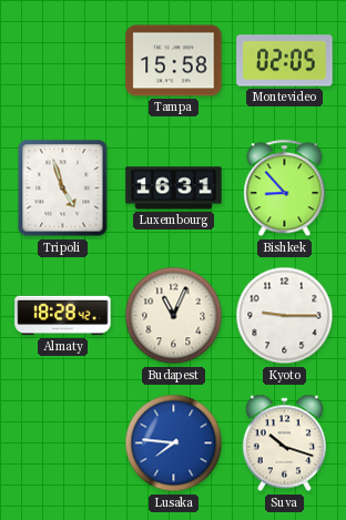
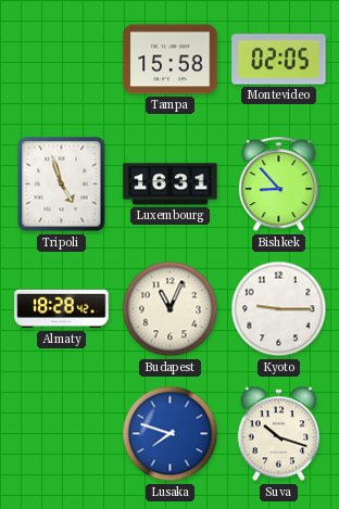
Lusaka: 7:46 -> 7:48
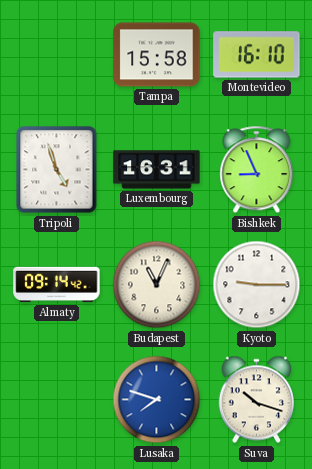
Montevideo: 02:05 -> 16:10
Bishkek: 8:53 -> 8:56
Almaty: 18:28 -> 09:14
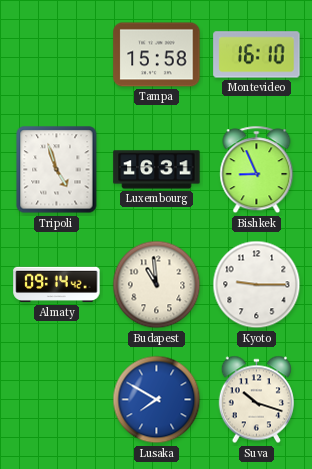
Budapest: 11:04 -> 10:59
Lusaka: 7:48 -> 7:50
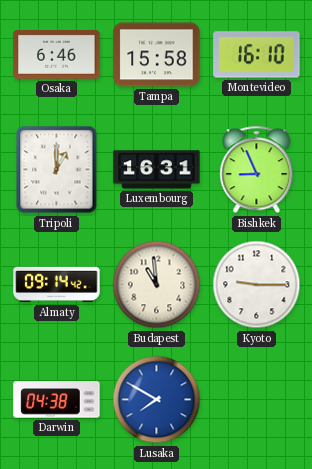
Osaka: none -> 6:46
Tripoli: 4:57 -> 1:00
Darwin: none -> 04:38
Suva: 10:18 -> none
